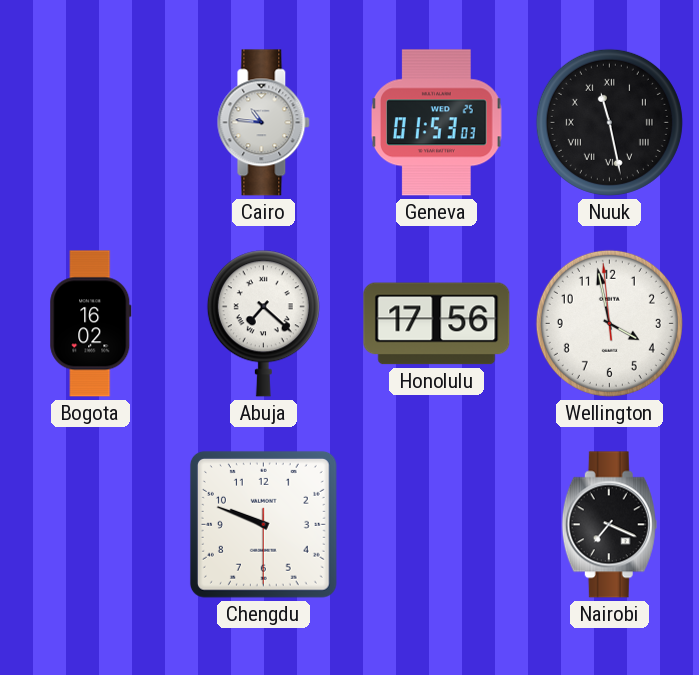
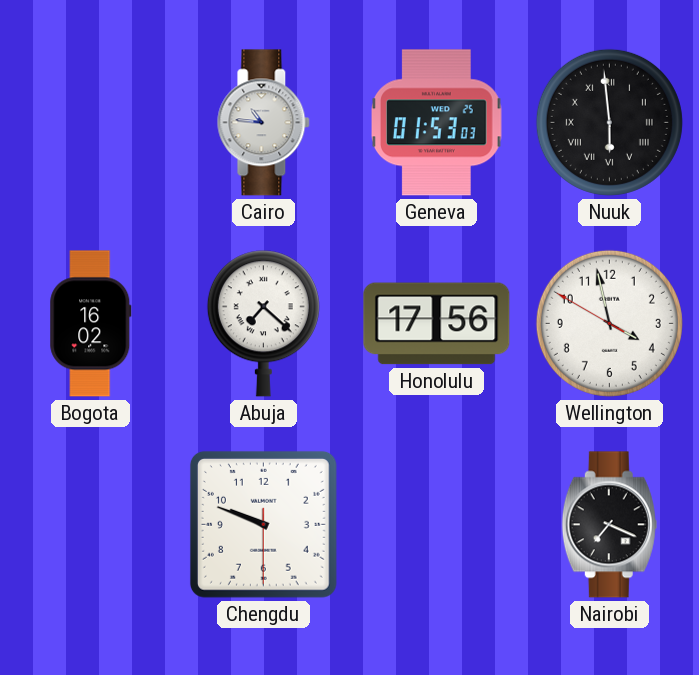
Nuuk: 11:28 -> 5:59
Wellington: 3:57:59 -> 3:57:50
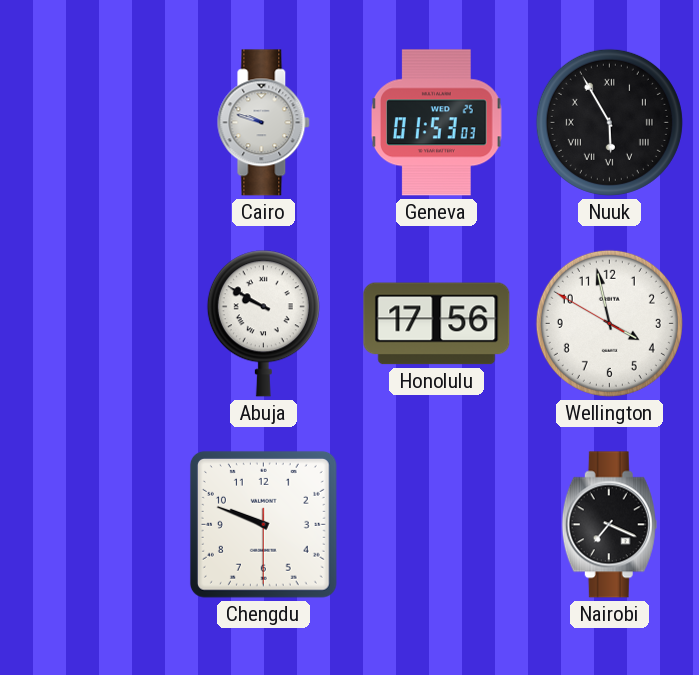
Cairo: 10:46 -> 9:48
Nuuk: 5:59 -> 5:55
Bogota: 16:02 -> none
Abuja: 7:22 -> 9:50
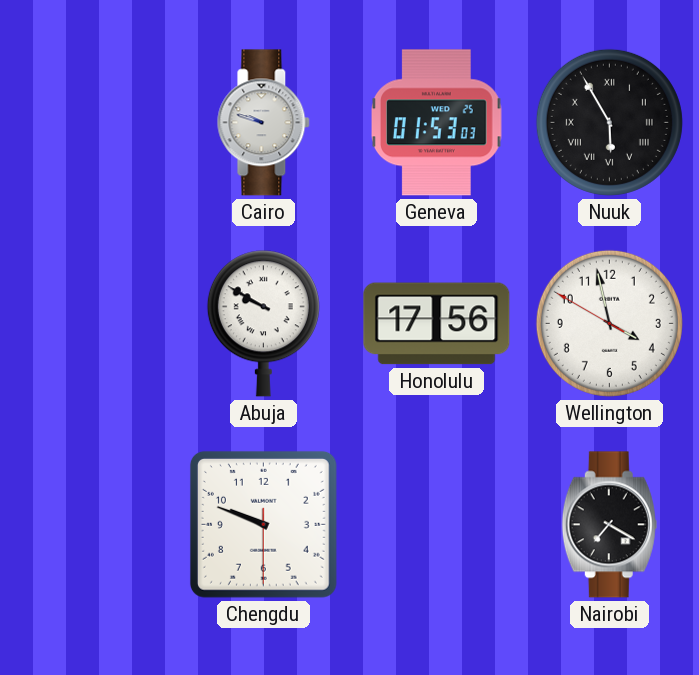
Nairobi: 7:19 -> 7:20
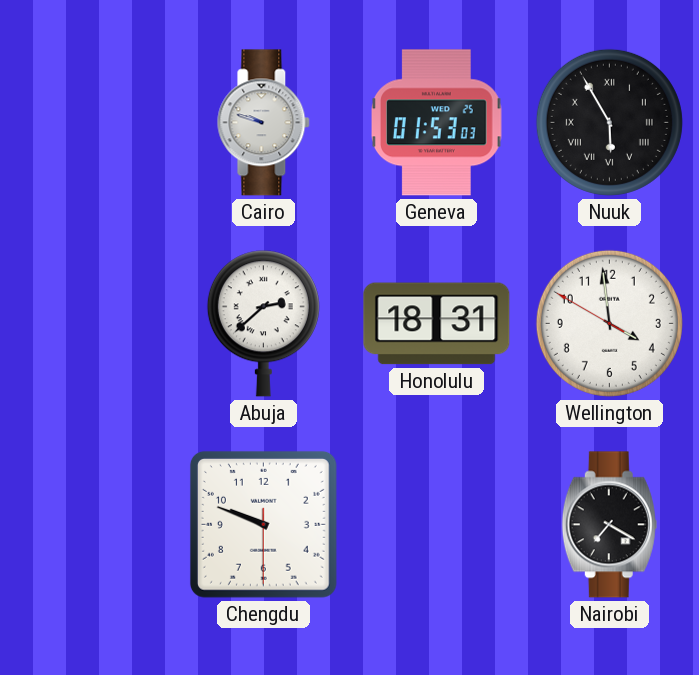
Abuja: 9:50 -> 2:38
Honolulu: 17:56 -> 18:31
Wellington: 3:57 -> 3:58
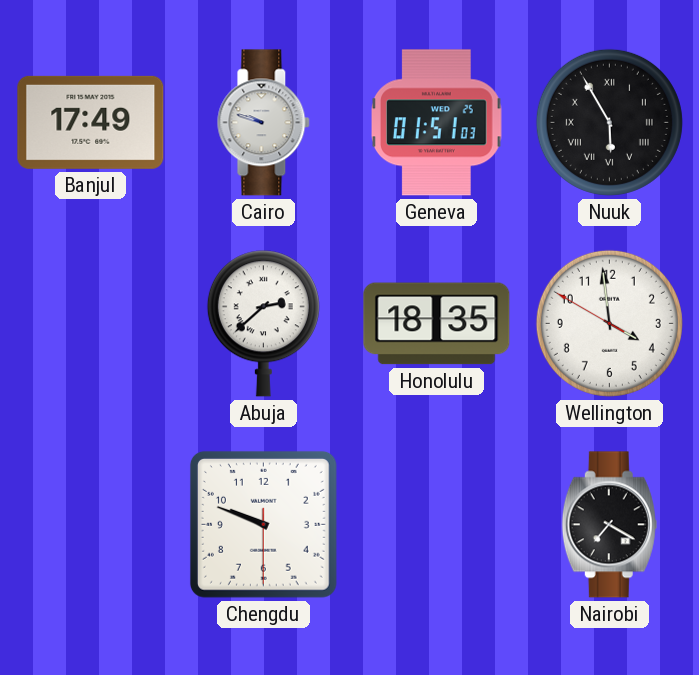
Banjul: none -> 17:49
Geneva: 01:53 -> 01:51
Honolulu: 18:31 -> 18:35
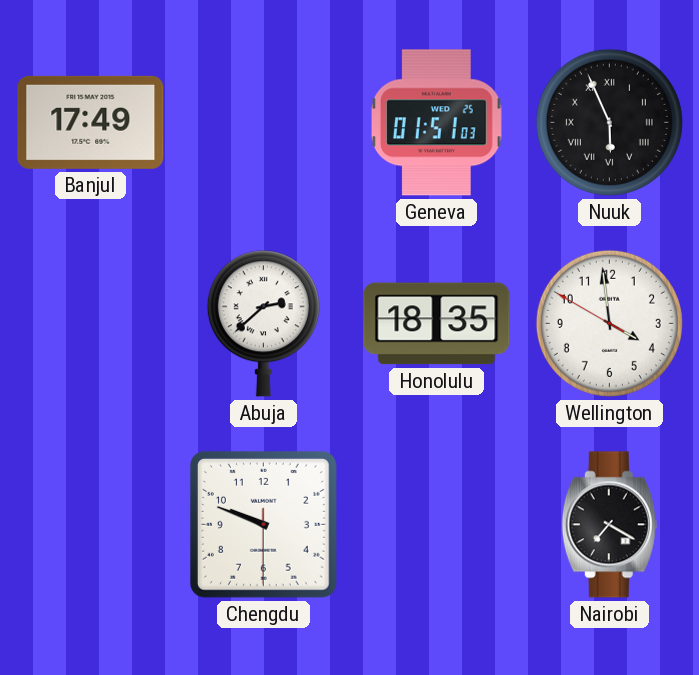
Cairo: 9:48 -> none
Nuuk: 5:55 -> 5:56
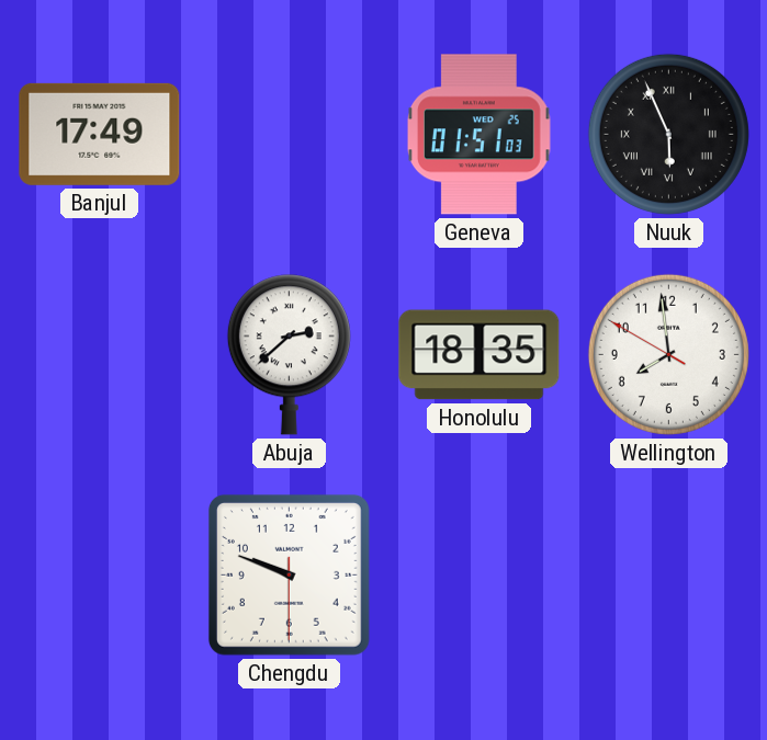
Wellington: 3:58 -> 7:58
Nairobi: 7:20 -> none
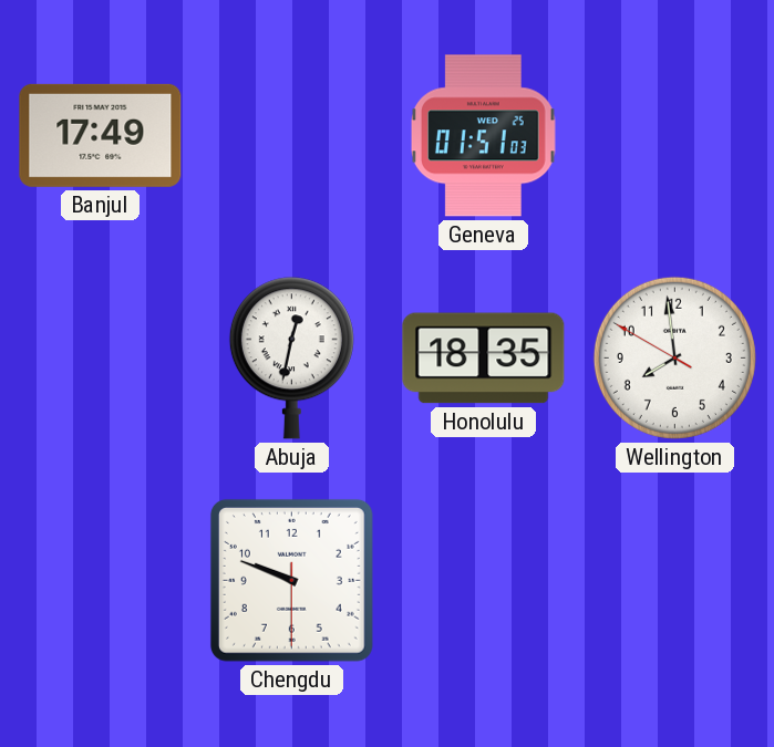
Nuuk: 5:56 -> none
Abuja: 2:38 -> 12:32
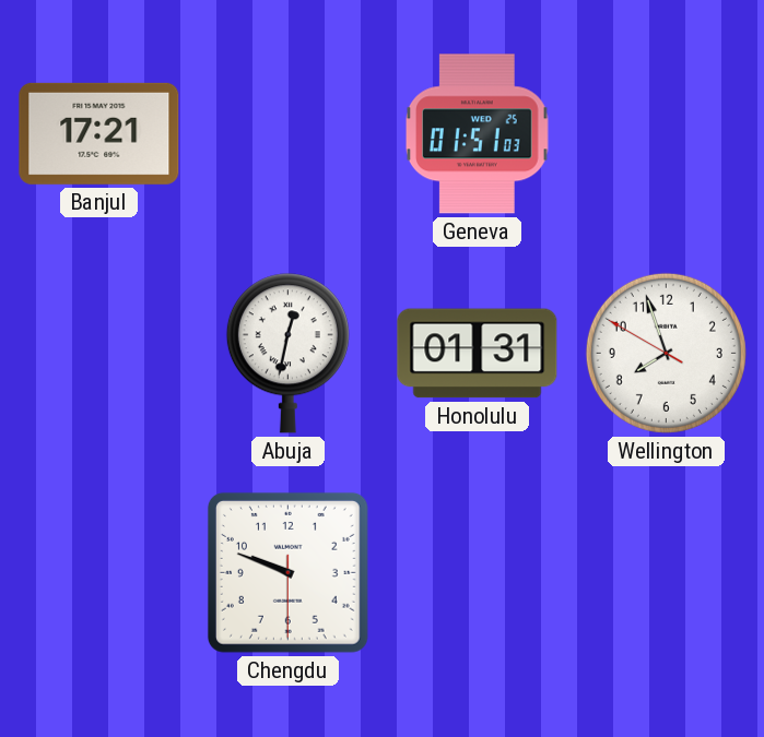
Banjul: 17:49 -> 17:21
Honolulu: 18:35 -> 01:31
Wellington: 7:58 -> 7:56
